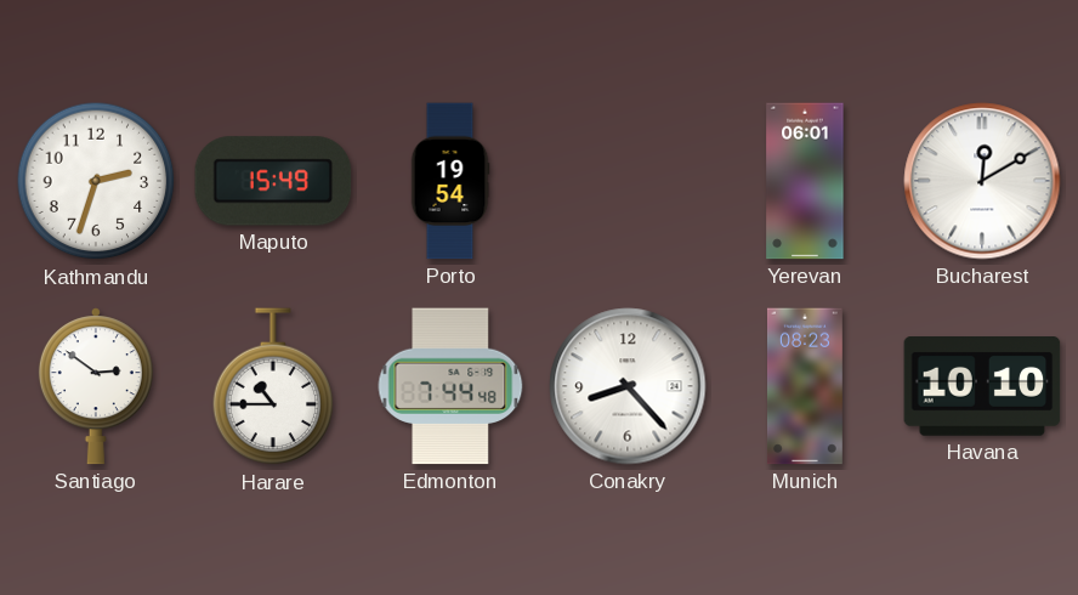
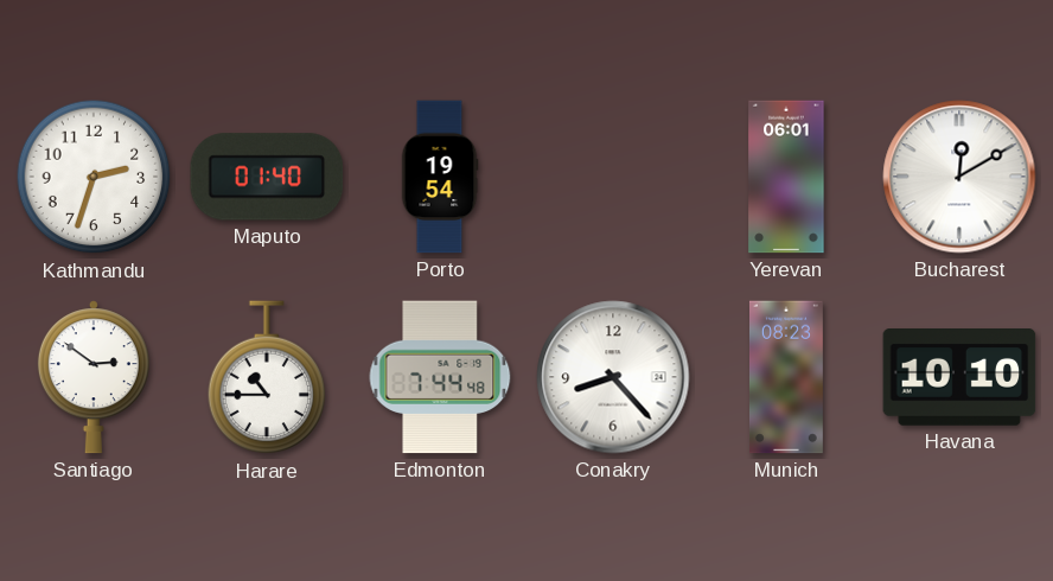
Maputo: 15:49 -> 01:40
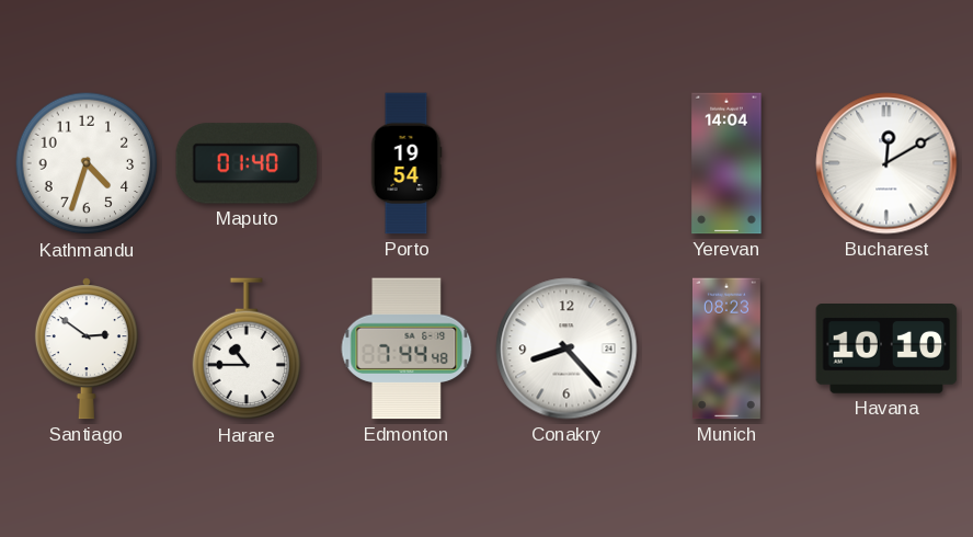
Kathmandu: 2:33 -> 4:33
Yerevan: 06:01 -> 14:04
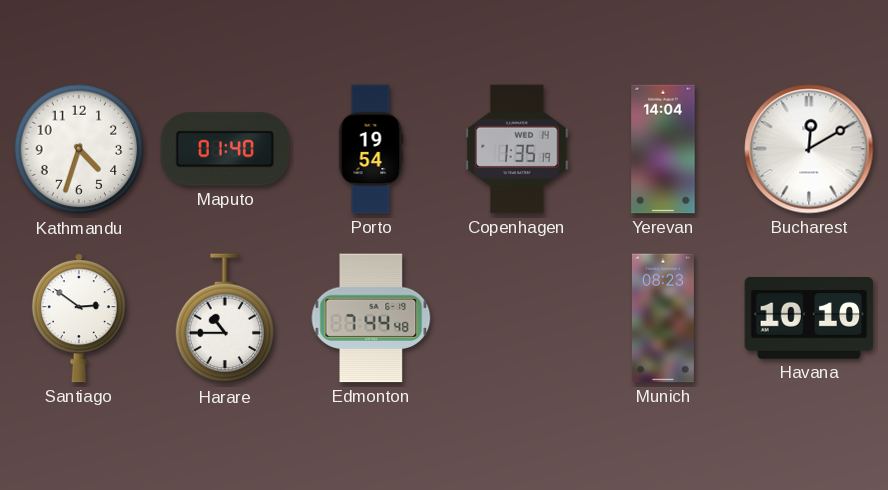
Copenhagen: none -> 1:35
Conakry: 8:23 -> none
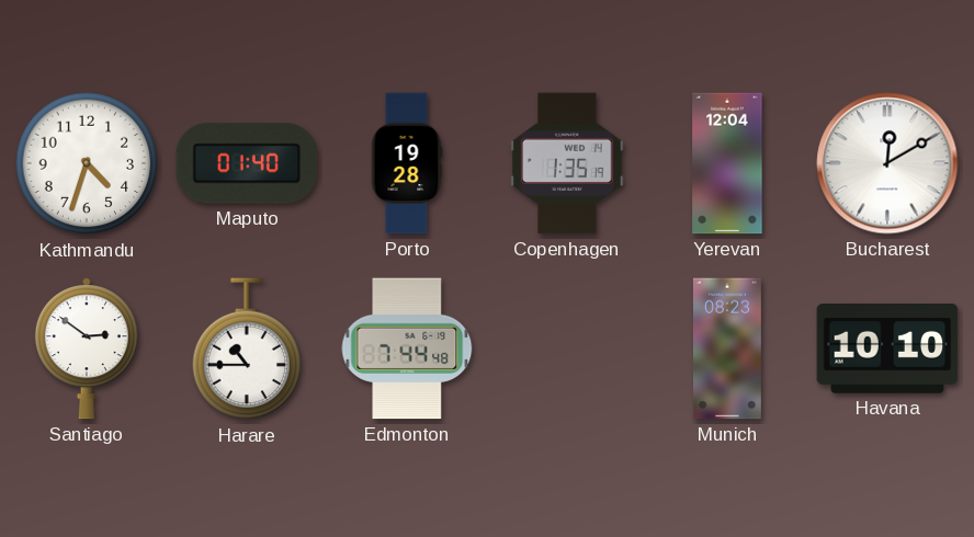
Porto: 19:54 -> 19:28
Yerevan: 14:04 -> 12:04
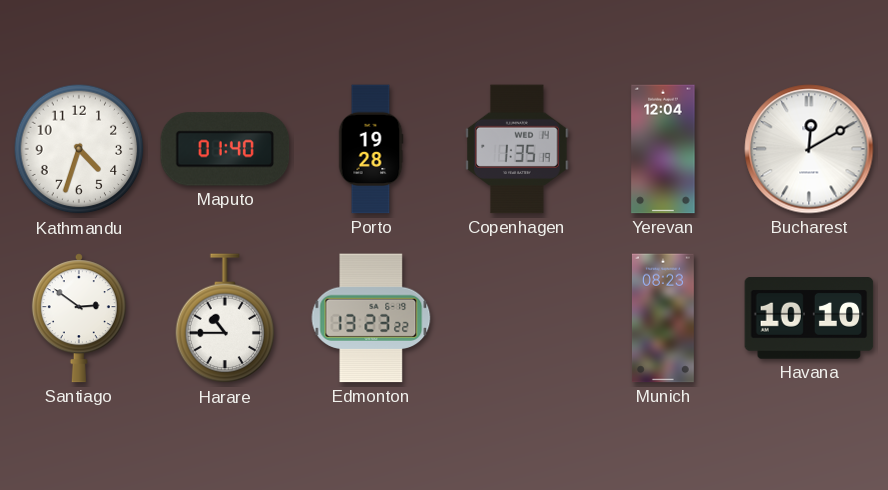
Edmonton: 7:44 -> 13:23
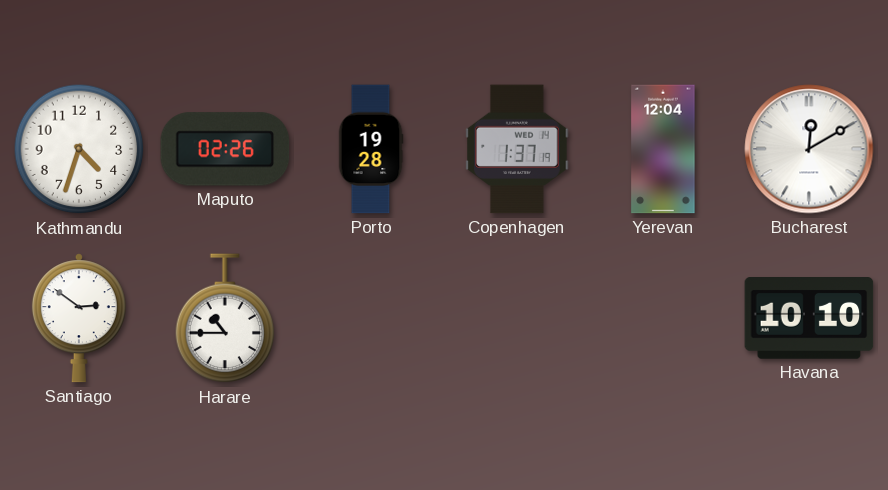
Maputo: 01:40 -> 02:26
Copenhagen: 1:35 -> 1:37
Edmonton: 13:23 -> none
Munich: 08:23 -> none
